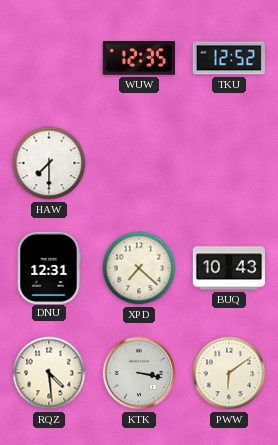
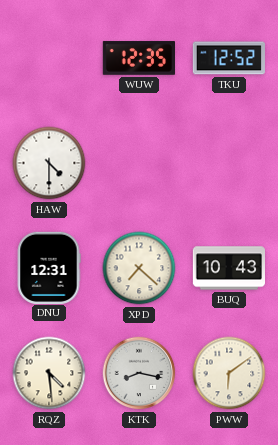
HAW: 7:30 -> 4:30
KTK: 3:17 -> 8:17
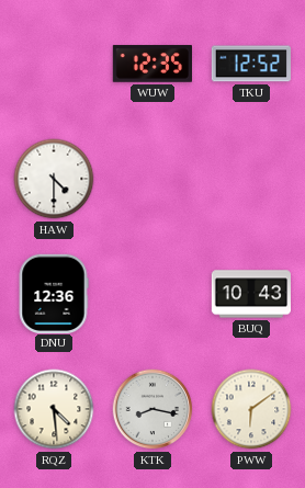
DNU: 12:31 -> 12:36
XPD: 7:22 -> none
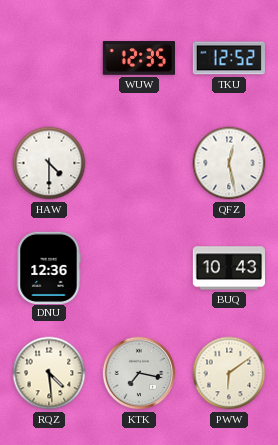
QFZ: none -> 12:28
KTK: 8:17 -> 7:17
